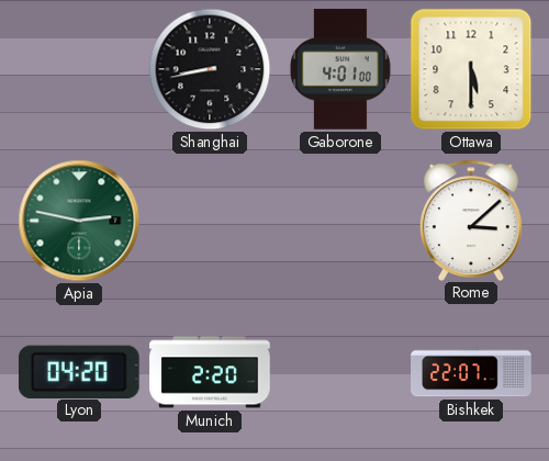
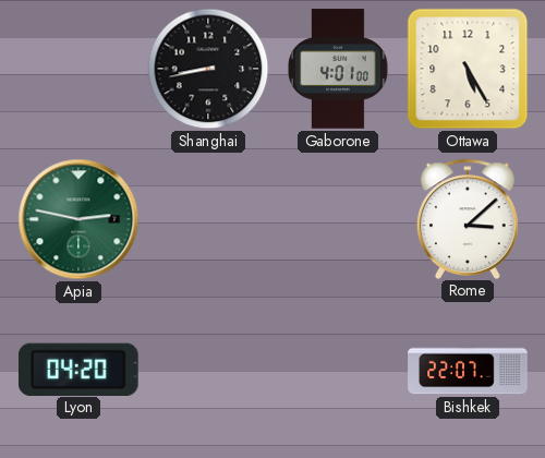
Ottawa: 5:30 -> 5:25
Munich: 2:20 -> none
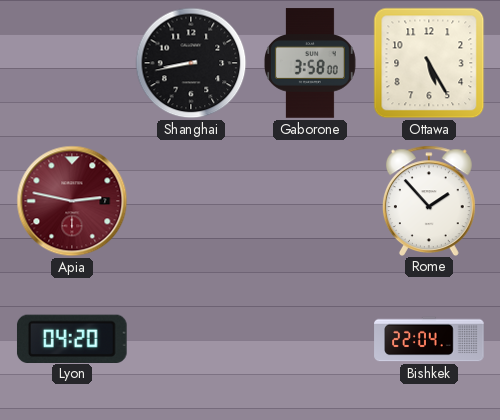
Gaborone: 4:01 -> 3:58
Apia dial: green -> burgundy
Rome: 3:08 -> 1:53
Bishkek: 22:07 -> 22:04
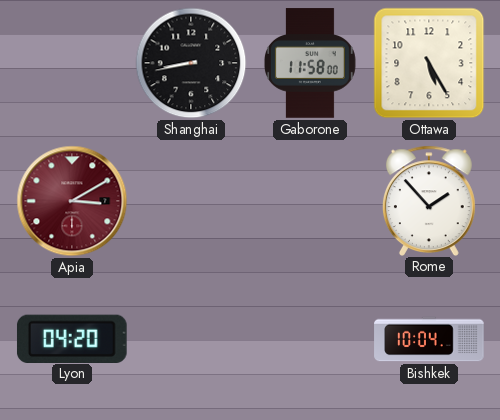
Gaborone: 3:58 -> 11:58
Apia: 2:47 -> 3:10
Bishkek: 22:04 -> 10:04
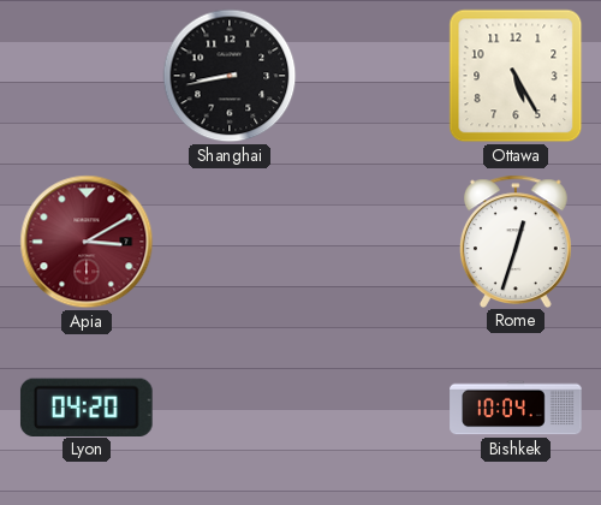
Gaborone: 11:58 -> none
Rome: 1:53 -> 12:33
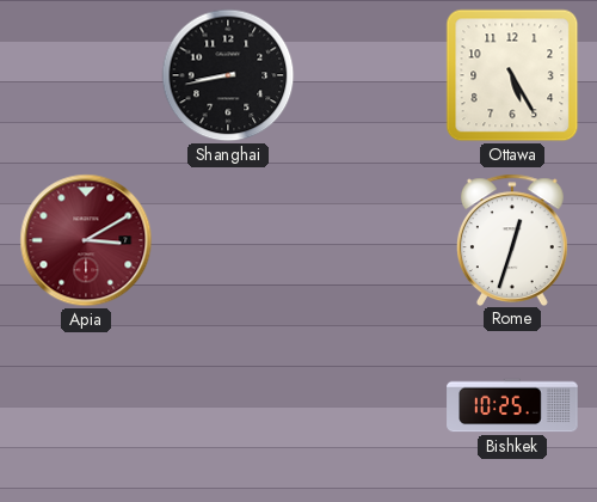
Lyon: 04:20 -> none
Bishkek: 10:04 -> 10:25
